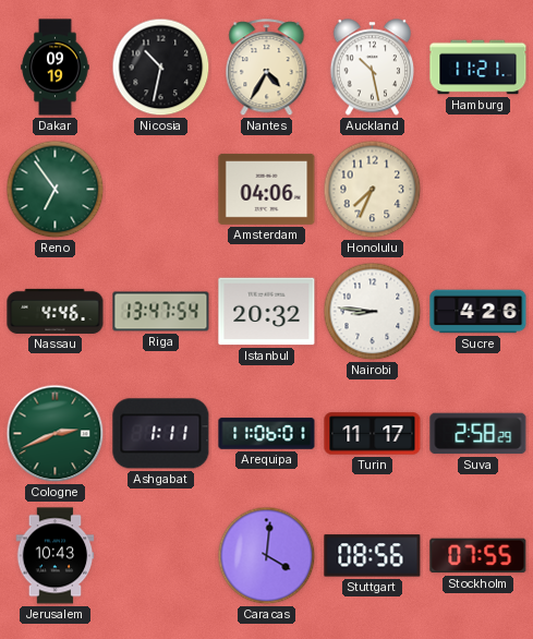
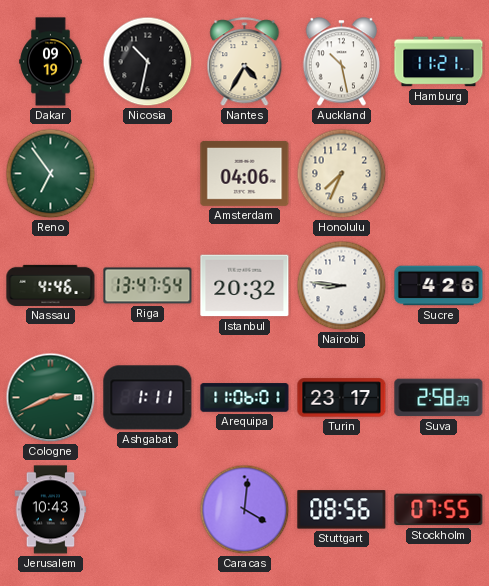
Turin: 11:17 -> 23:17
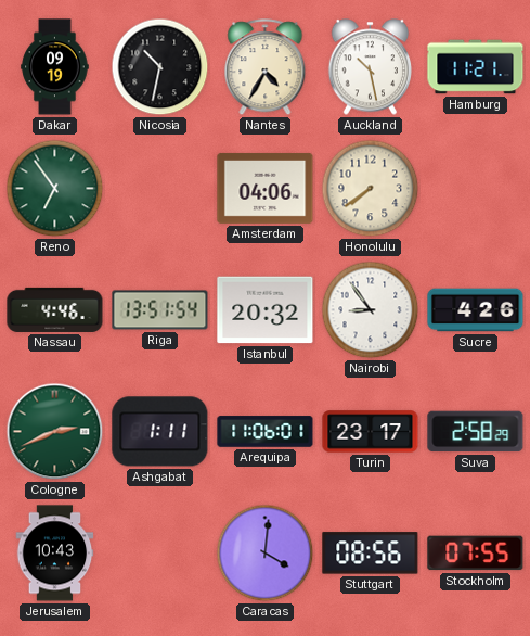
Honolulu: 7:34 -> 7:39
Riga: 13:47 -> 13:51
Nairobi: 8:46 -> 8:54
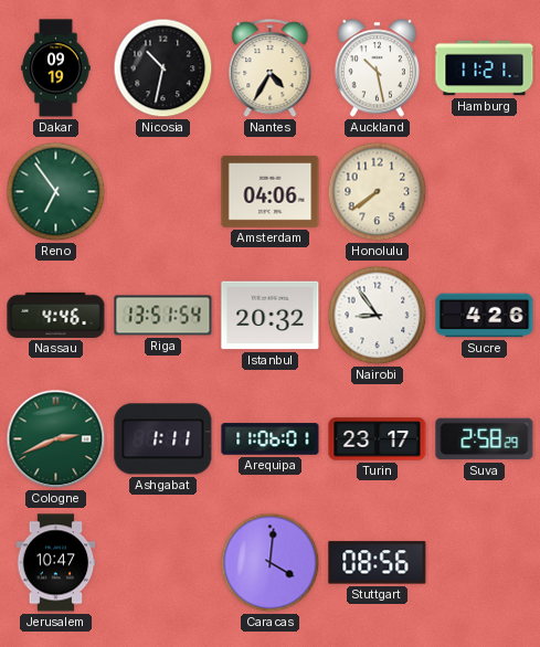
Jerusalem: 10:43 -> 10:47
Stockholm: 07:55 -> none
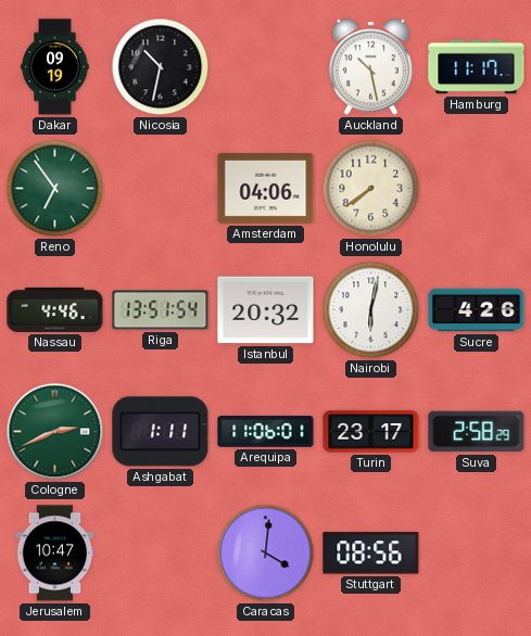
Nantes: 4:35 -> none
Hamburg: 11:21 -> 11:17
Nairobi: 8:54 -> 6:02
